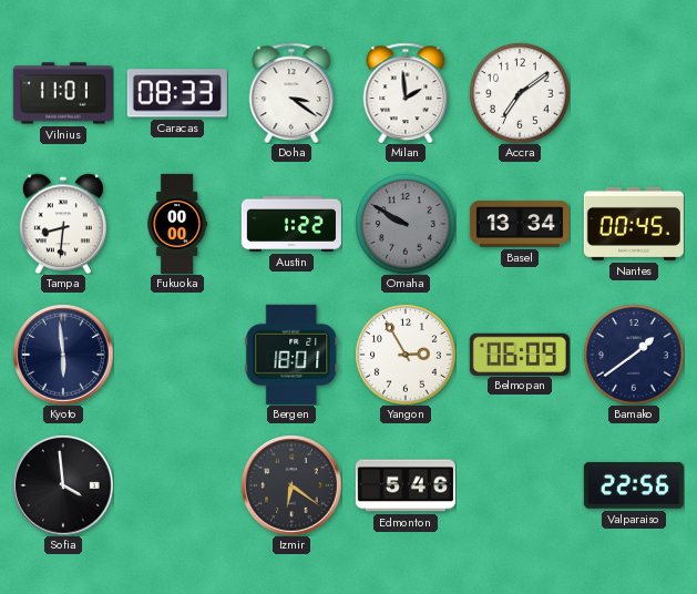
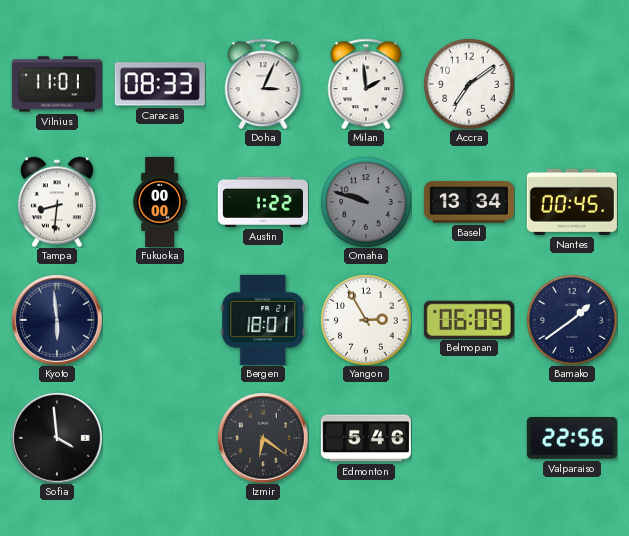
Doha: 3:21 -> 3:04
Omaha: 9:50 -> 9:48
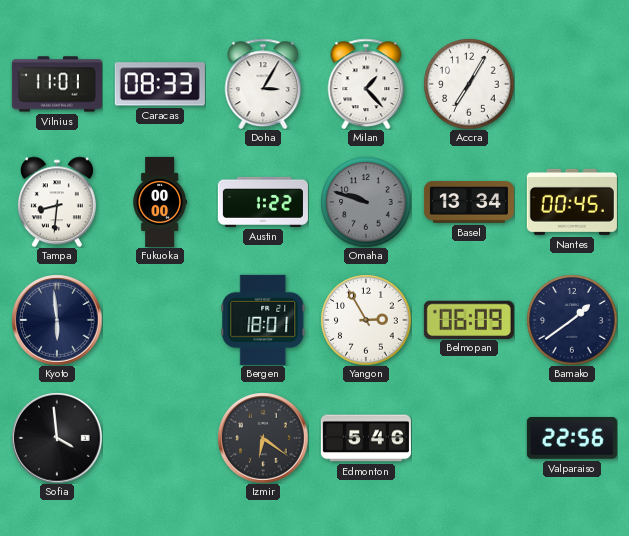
Doha: 3:04 -> 3:05
Milan: 1:59 -> 1:23
Accra: 7:09 -> 7:05
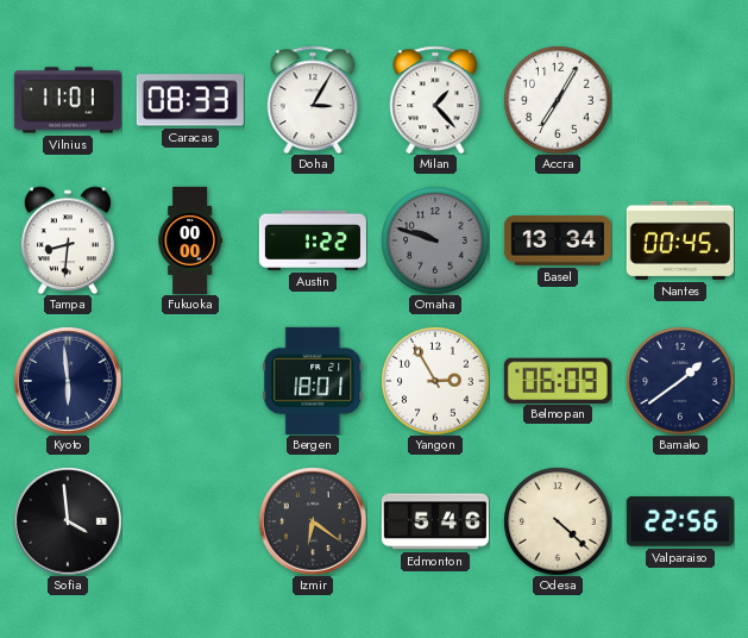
Odesa: none -> 4:22
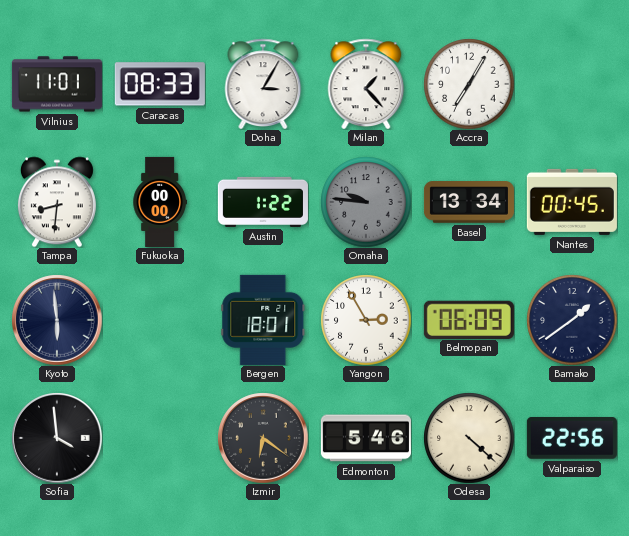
Omaha: 9:48 -> 9:46
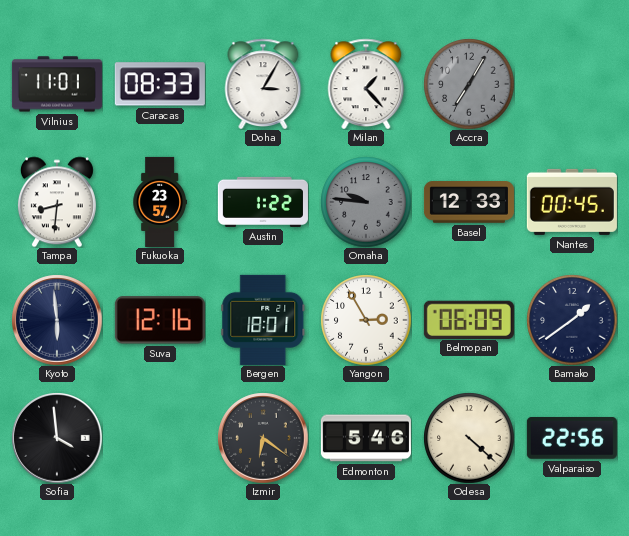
Accra dial: white -> grey
Fukuoka: 00:00 -> 23:57
Basel: 13:34 -> 12:33
Suva: none -> 12:16
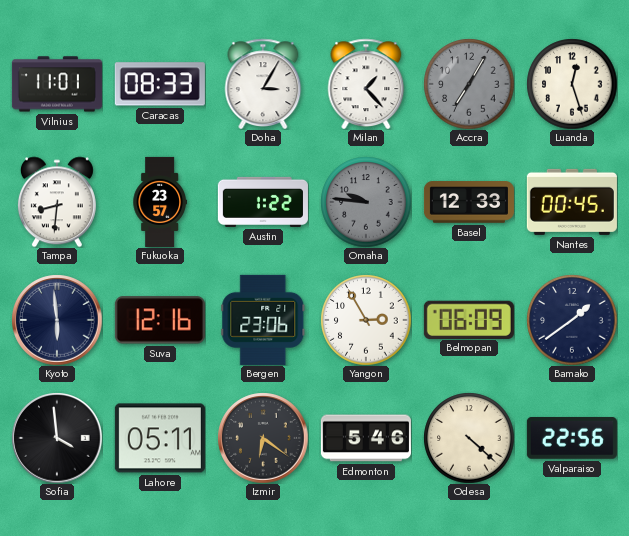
Luanda: none -> 12:27
Bergen: 18:01 -> 23:06
Lahore: none -> 05:11
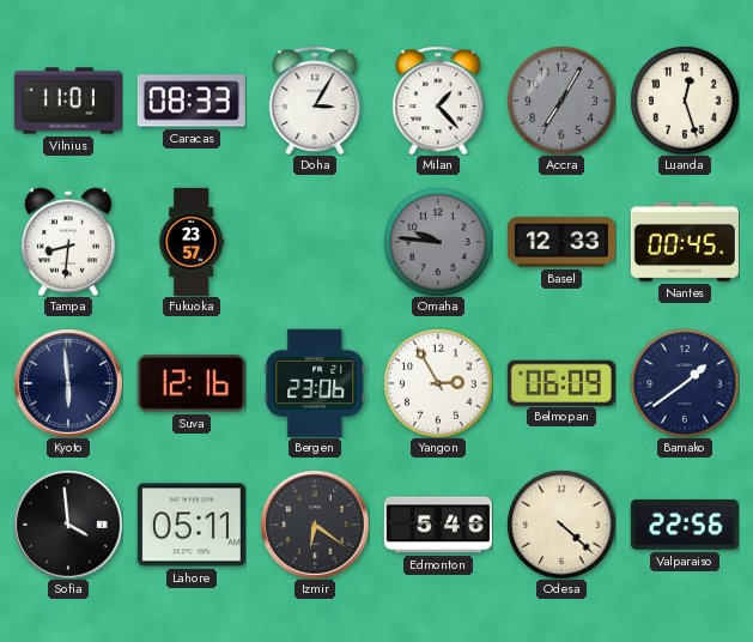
Austin: 1:22 -> none
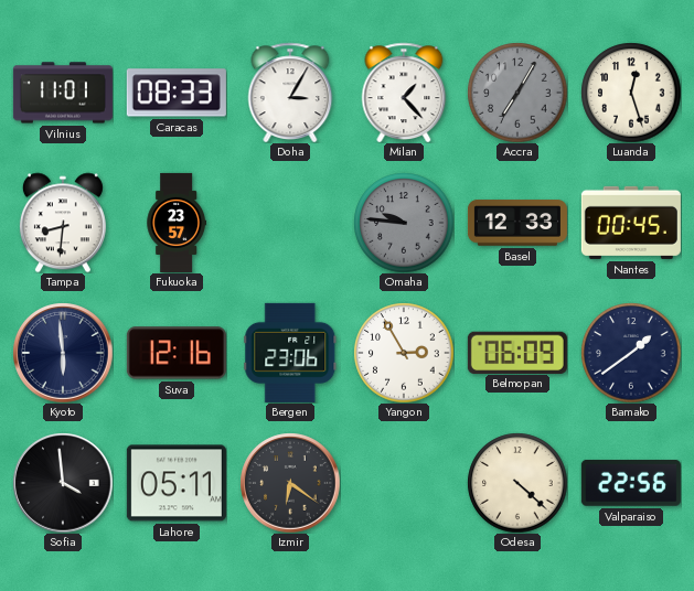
Edmonton: 5:46 -> none
